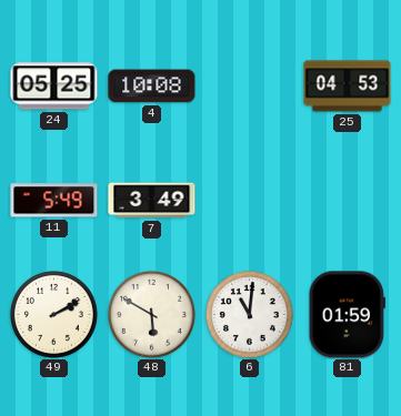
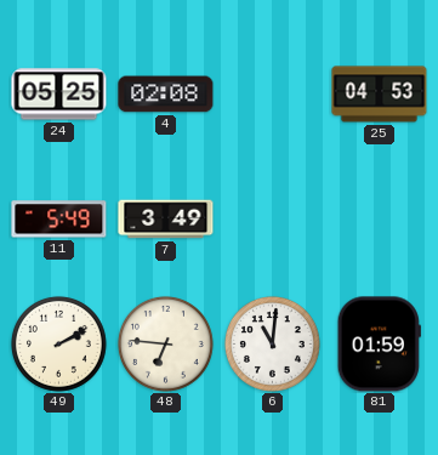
4: 10:08 -> 02:08
48: 5:50 -> 6:46
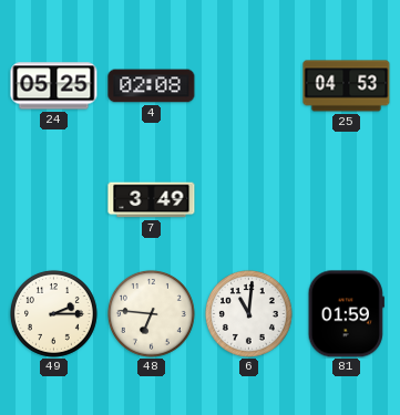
11: 5:49 -> none
49: 2:10 -> 2:15
